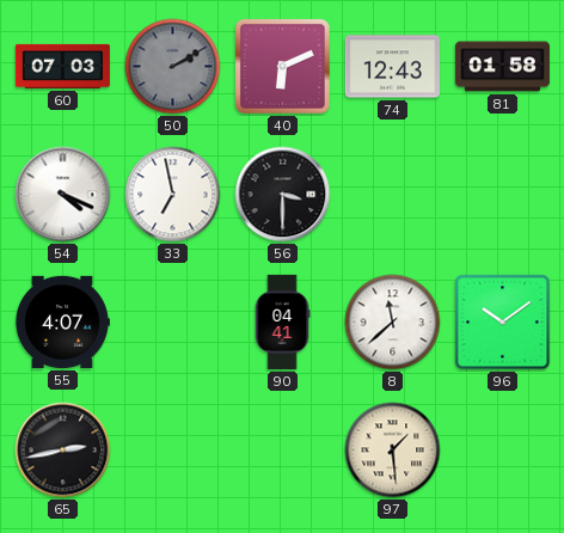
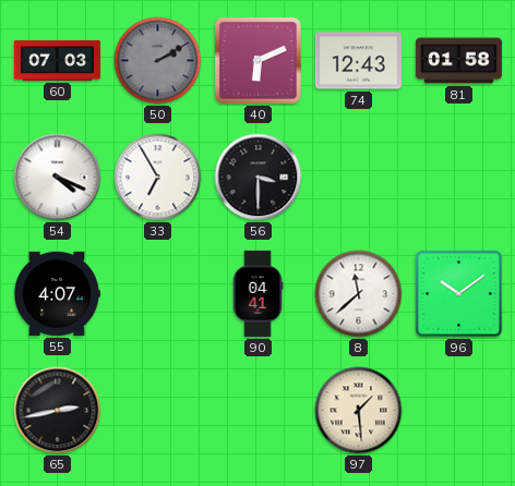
33: 6:58 -> 6:55
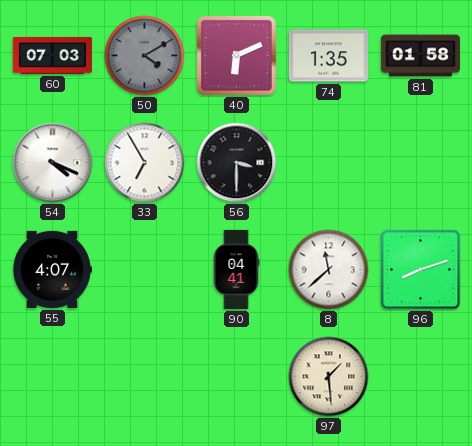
50: 2:10 -> 4:10
74: 12:43 -> 1:35
96: 10:09 -> 8:12
65: 2:43 -> none
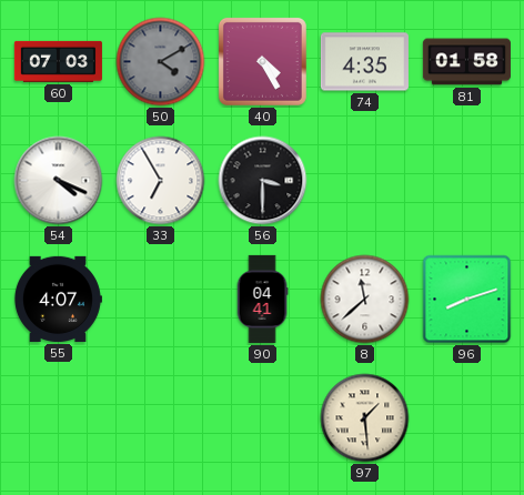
40: 6:11 -> 4:25
74: 1:35 -> 4:35
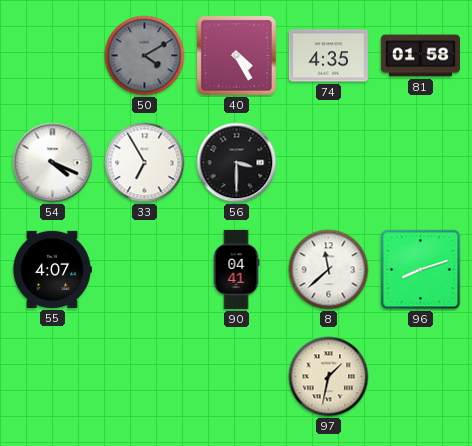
60: 07:03 -> none
97: 1:29 -> 1:32
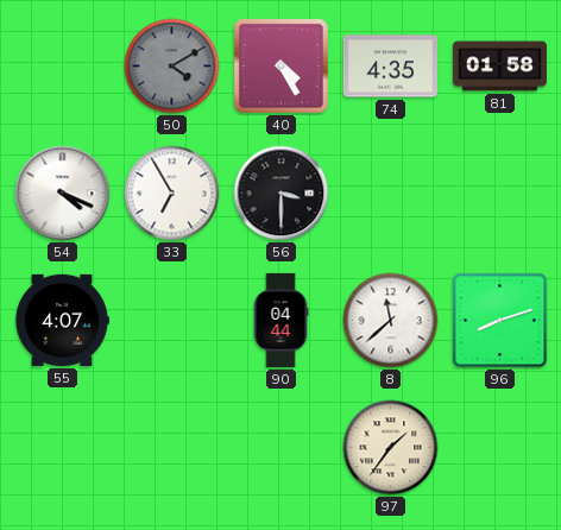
90: 04:41 -> 04:44
97: 1:32 -> 1:36
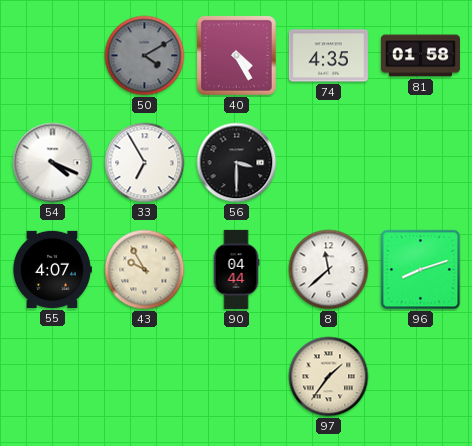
43: none -> 9:55
